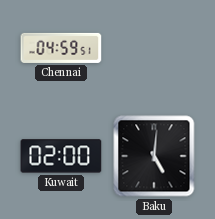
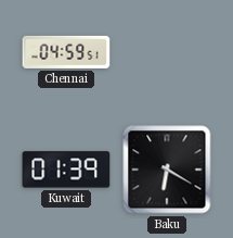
Kuwait: 02:00 -> 01:39
Baku: 5:01 -> 6:20
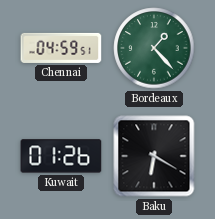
Bordeaux: none -> 1:23
Kuwait: 01:39 -> 01:26
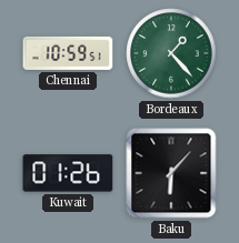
Chennai: 04:59 -> 10:59
Baku: 6:20 -> 6:07
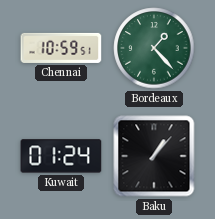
Kuwait: 01:26 -> 01:24
Baku: 6:07 -> 1:07
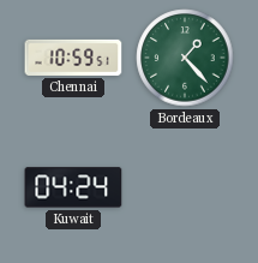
Kuwait: 01:24 -> 04:24
Baku: 1:07 -> none
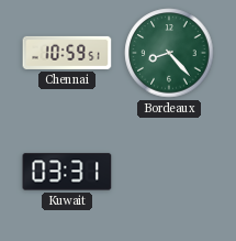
Bordeaux: 1:23 -> 8:23
Kuwait: 04:24 -> 03:31
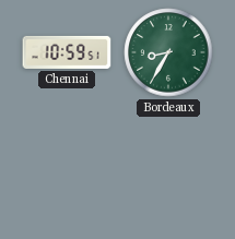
Bordeaux: 8:23 -> 8:35
Kuwait: 03:31 -> none
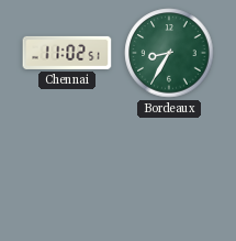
Chennai: 10:59 -> 11:02
